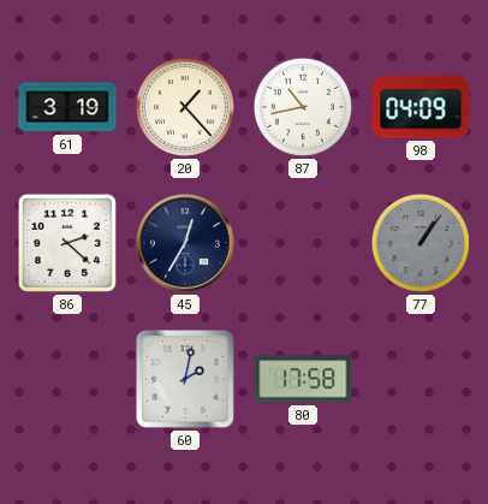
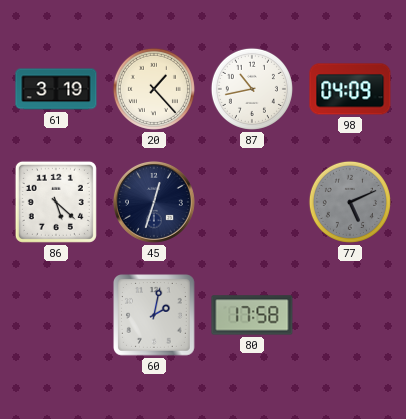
86: 2:22 -> 5:22
45: 12:35 -> 12:33
77: 1:06 -> 5:11
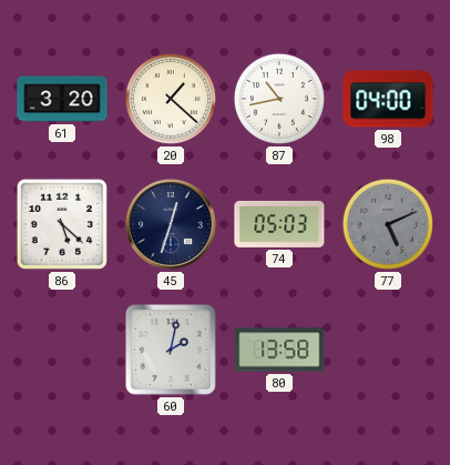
61: 3:19 -> 3:20
20: 1:23 -> 1:22
98: 04:09 -> 04:00
74: none -> 05:03
80: 17:58 -> 13:58
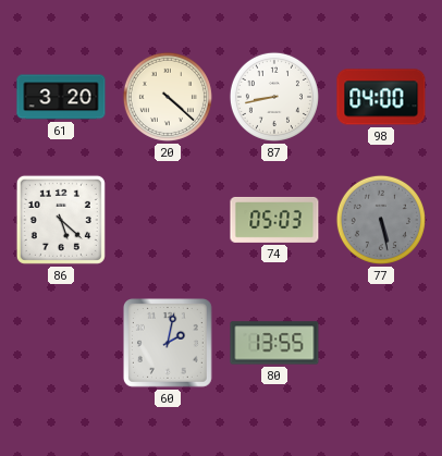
20: 1:22 -> 4:22
87: 10:43 -> 8:43
45: 12:33 -> none
77: 5:11 -> 5:28
80: 13:58 -> 13:55
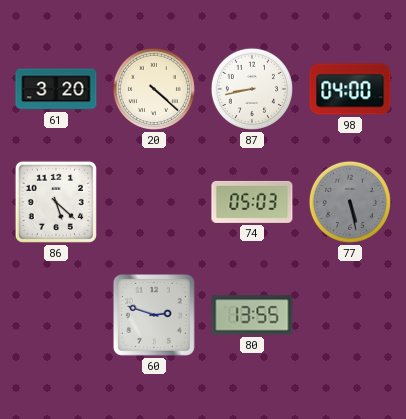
60: 2:02 -> 2:48
